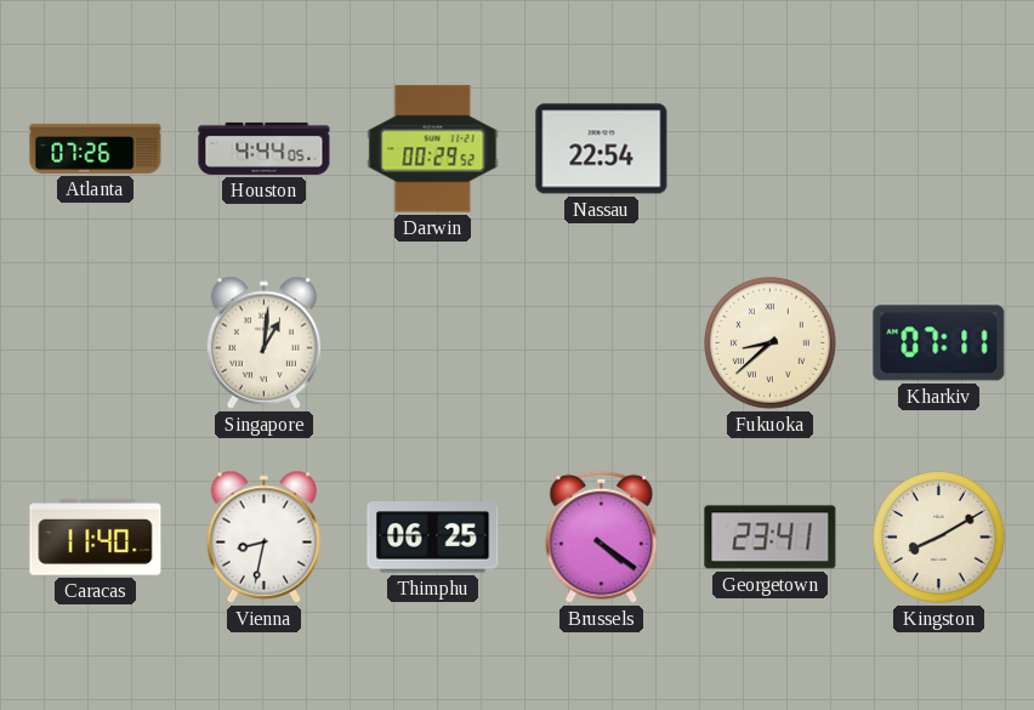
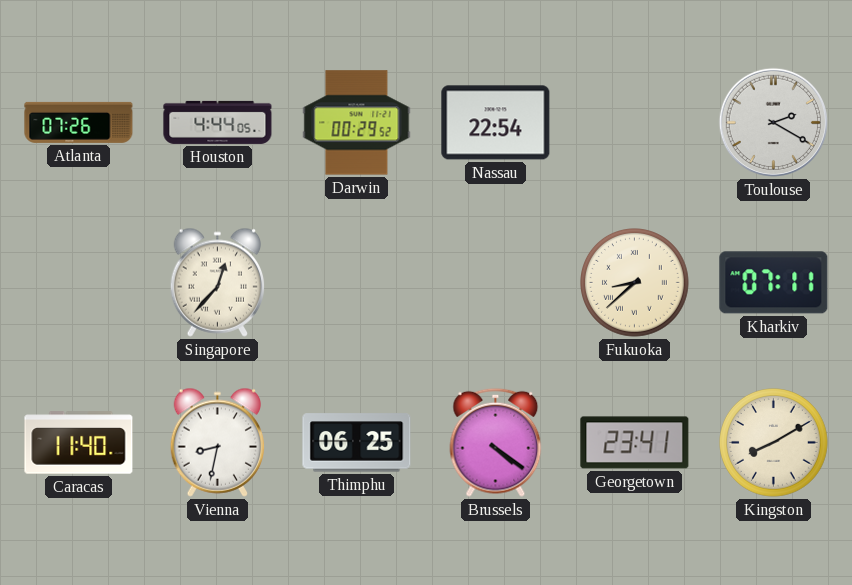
Toulouse: none -> 2:20
Singapore: 1:01 -> 12:37
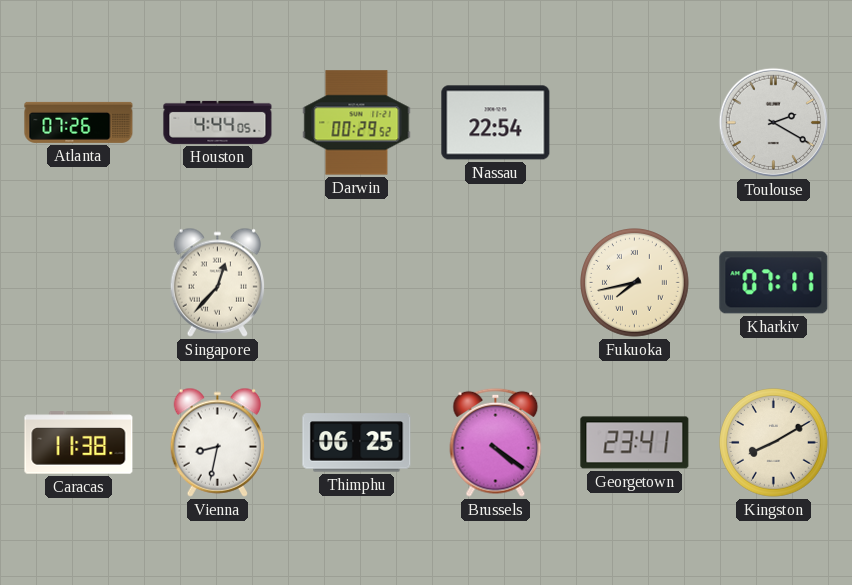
Fukuoka: 8:38 -> 7:43
Caracas: 11:40 -> 11:38
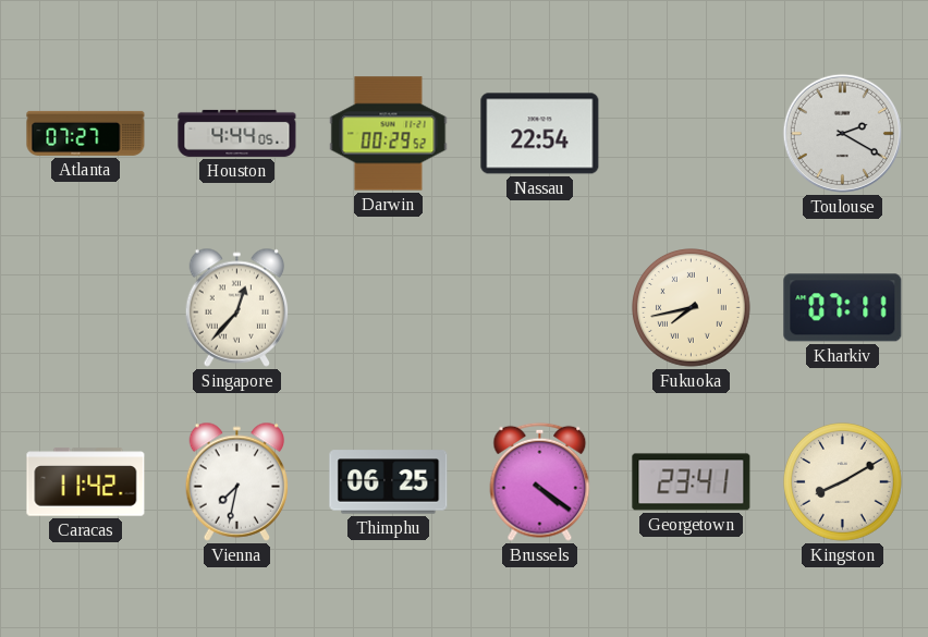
Atlanta: 07:26 -> 07:27
Caracas: 11:38 -> 11:42
Vienna: 8:32 -> 7:32
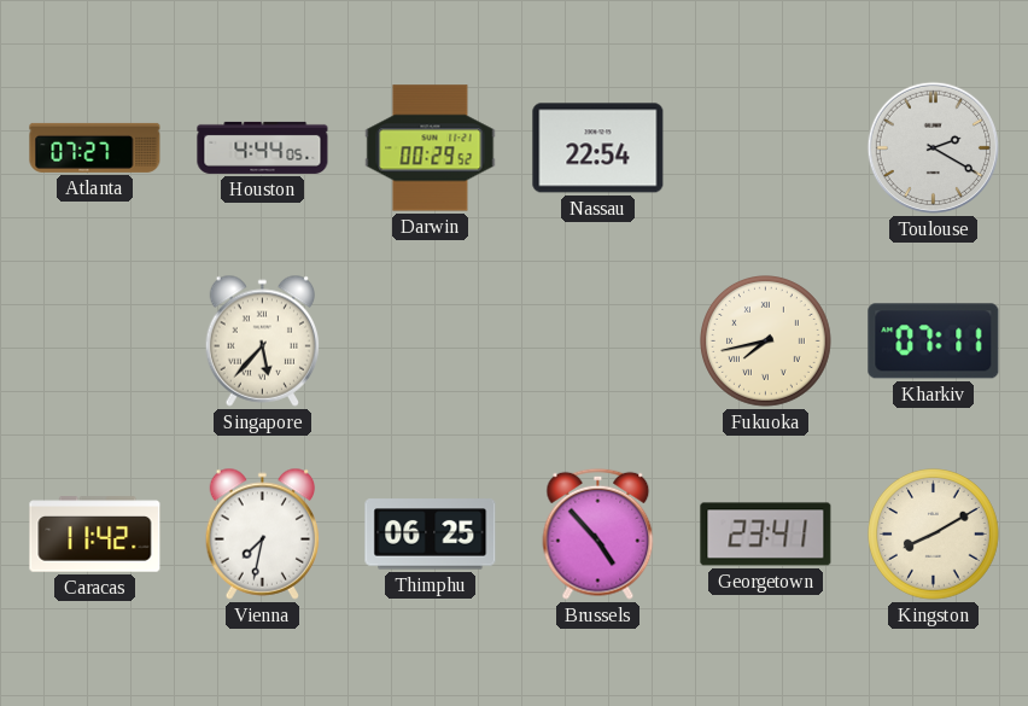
Singapore: 12:37 -> 5:37
Brussels: 4:21 -> 4:53
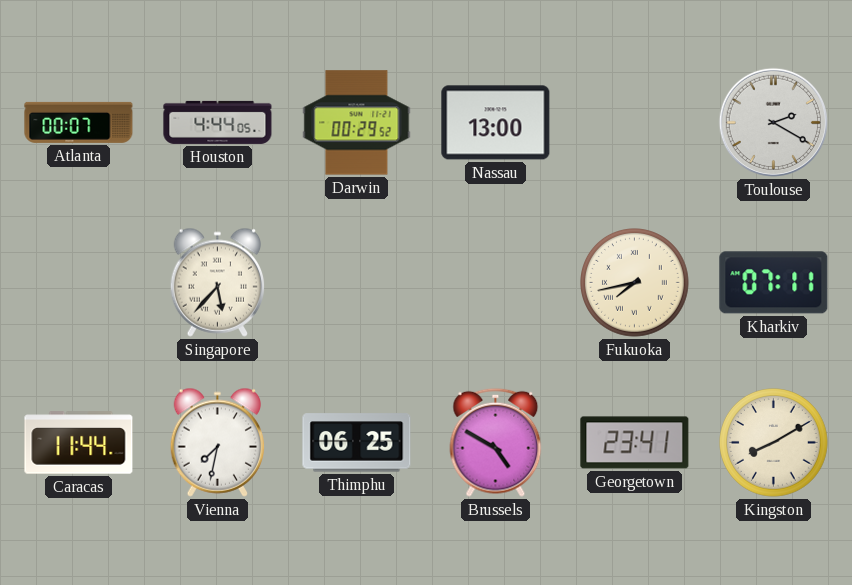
Atlanta: 07:27 -> 00:07
Nassau: 22:54 -> 13:00
Caracas: 11:42 -> 11:44
Brussels: 4:53 -> 4:50
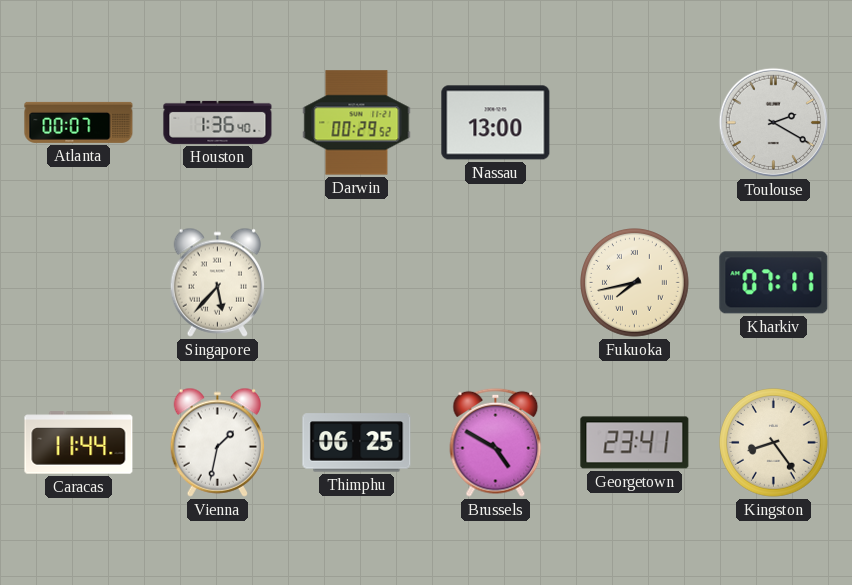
Houston: 4:44 -> 1:36
Vienna: 7:32 -> 1:32
Kingston: 8:10 -> 8:24
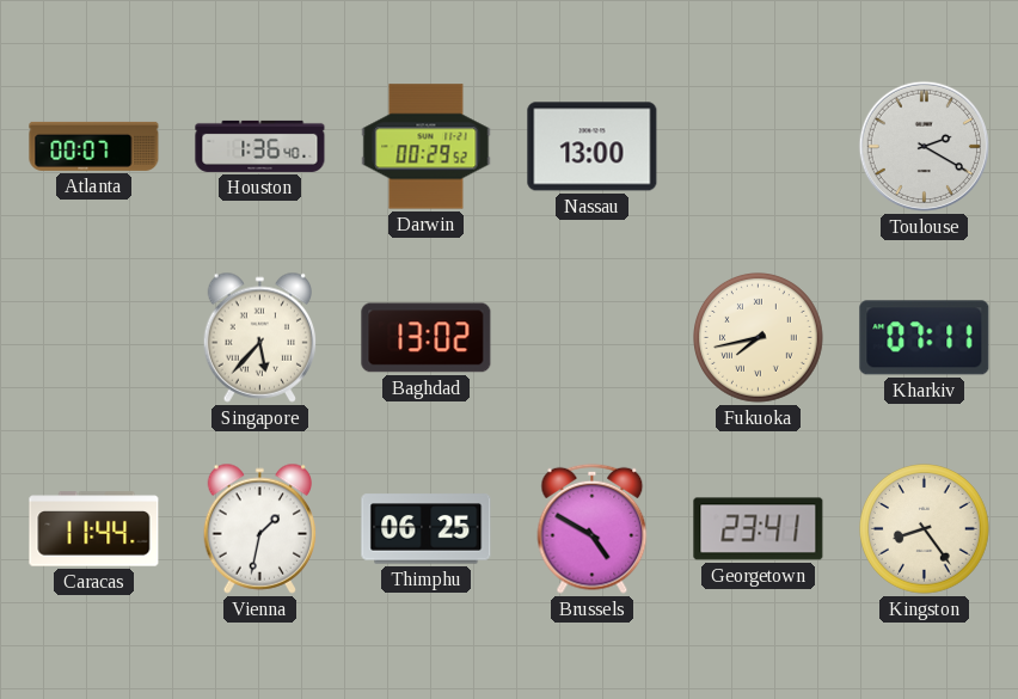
Baghdad: none -> 13:02
